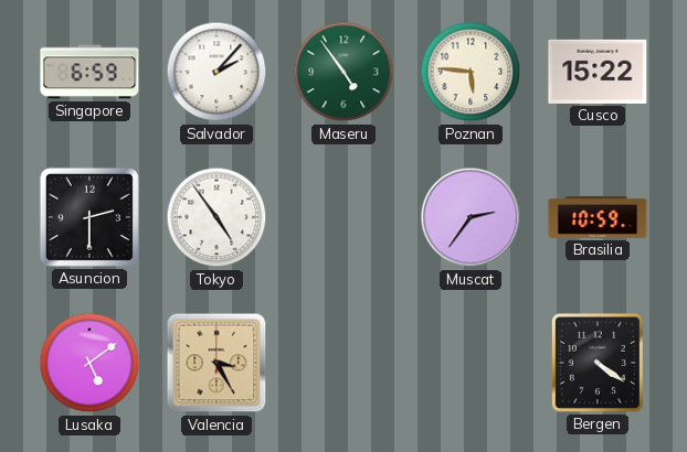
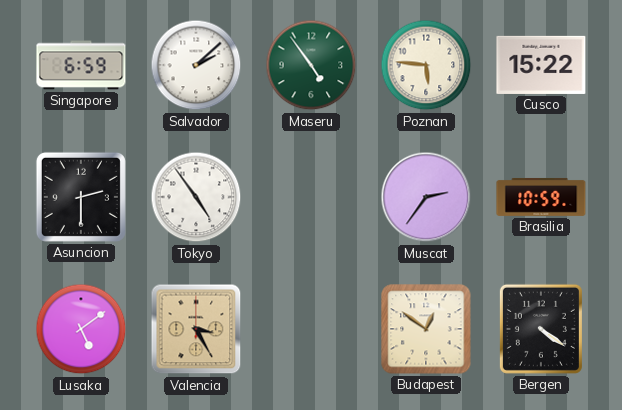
Salvador: 2:07 -> 2:08
Budapest: none -> 12:51
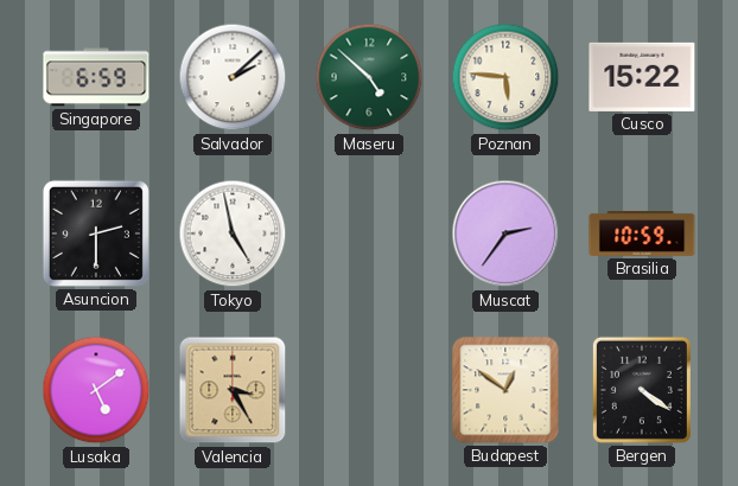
Maseru: 4:54 -> 4:52
Tokyo: 4:54 -> 4:58
